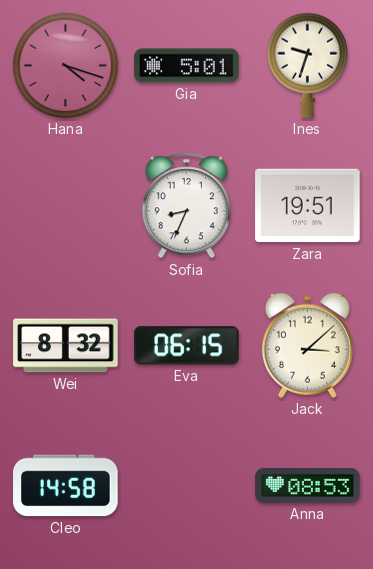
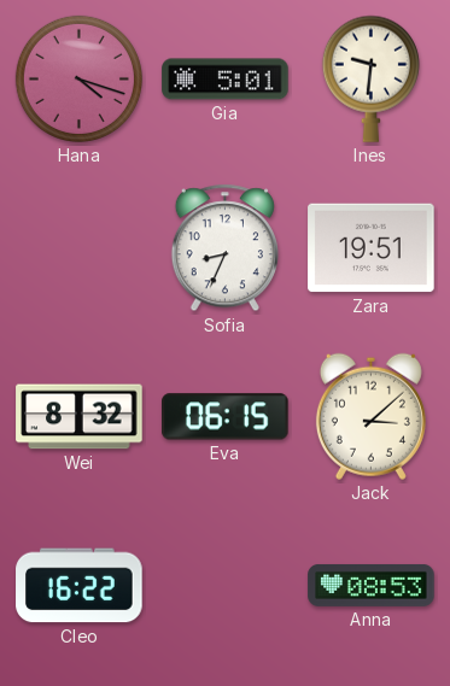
Ines: 9:33 -> 9:31
Cleo: 14:58 -> 16:22
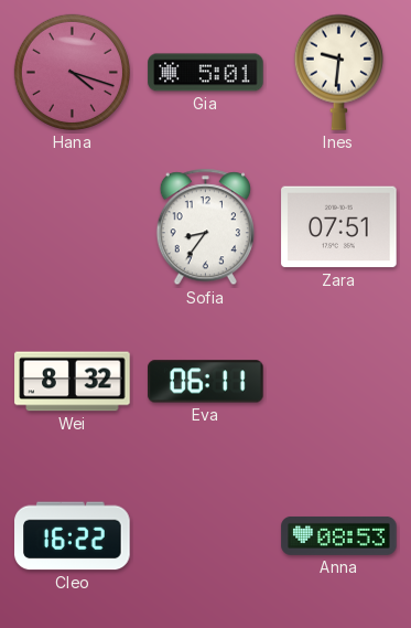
Sofia: 8:34 -> 8:36
Zara: 19:51 -> 07:51
Eva: 06:15 -> 06:11
Jack: 3:08 -> none
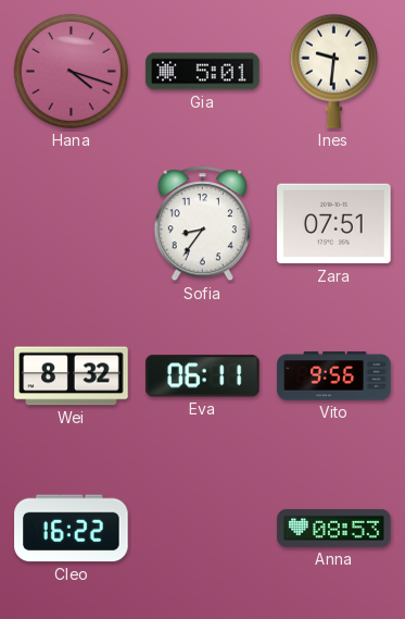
Vito: none -> 9:56
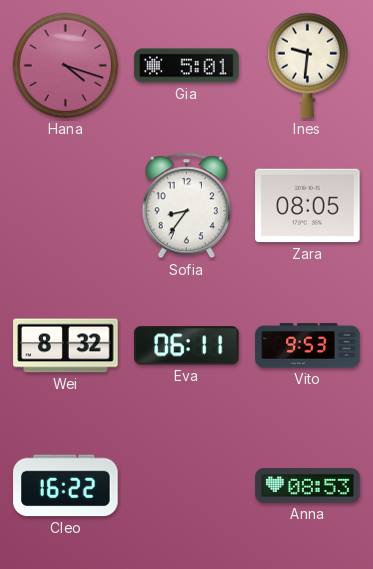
Zara: 07:51 -> 08:05
Vito: 9:56 -> 9:53
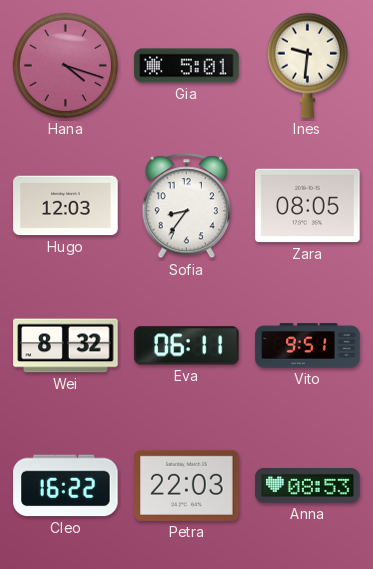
Hugo: none -> 12:03
Vito: 9:53 -> 9:51
Petra: none -> 22:03
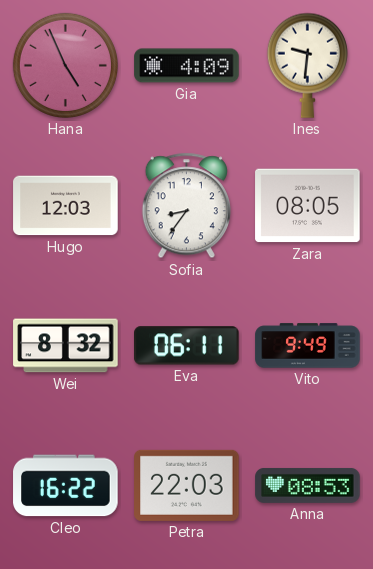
Hana: 4:18 -> 4:56
Gia: 5:01 -> 4:09
Vito: 9:51 -> 9:49
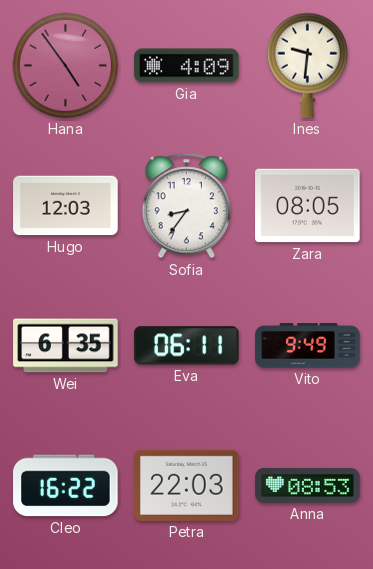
Hana: 4:56 -> 4:54
Wei: 8:32 -> 6:35
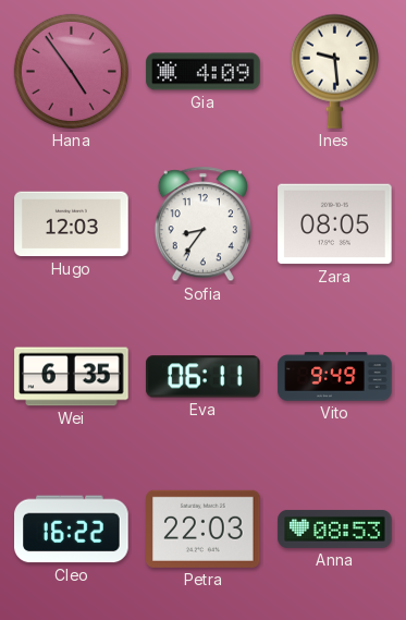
Ines: 9:31 -> 9:29
